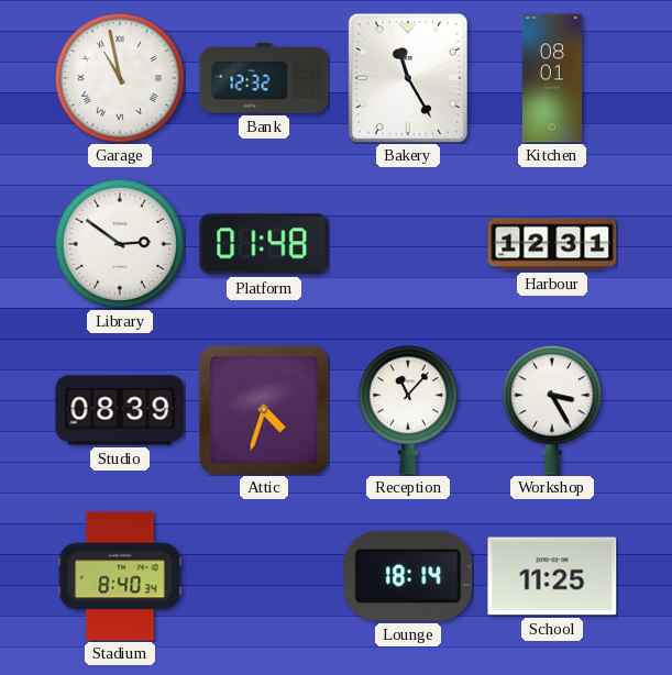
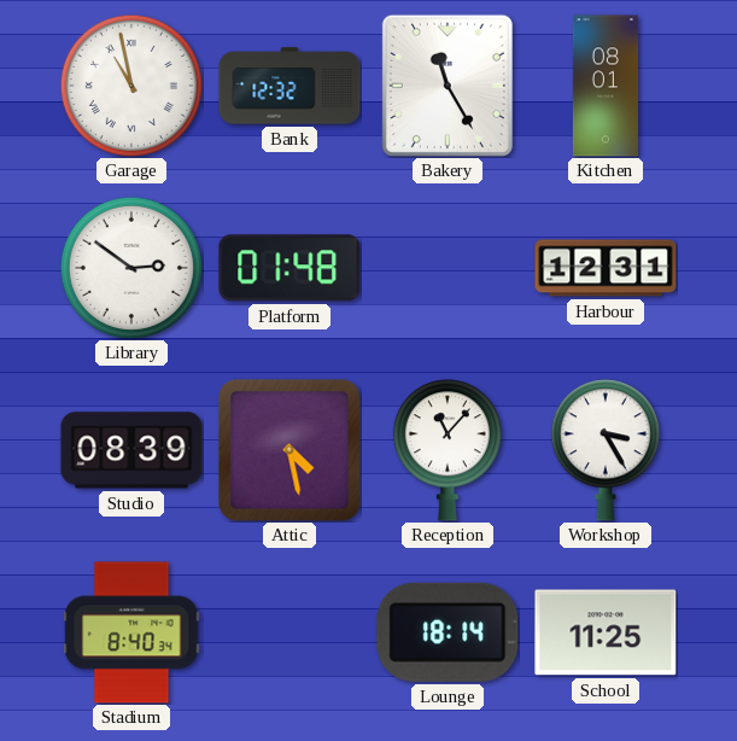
Attic: 4:33 -> 4:28
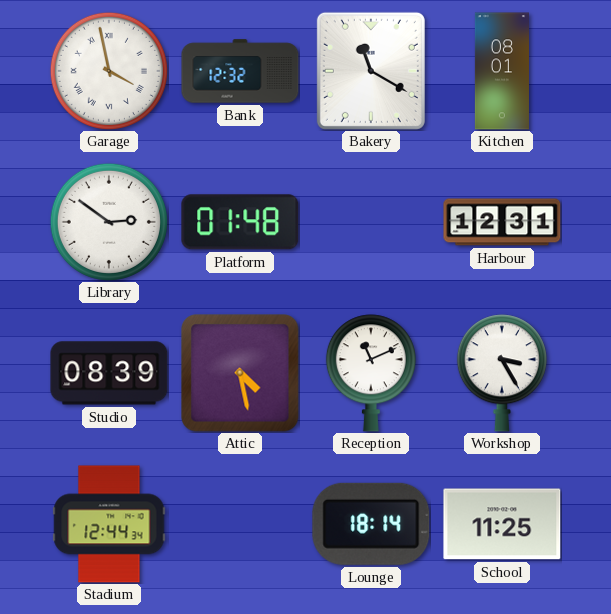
Garage: 10:58 -> 3:58
Bakery: 11:25 -> 11:20
Reception: 11:07 -> 11:11
Stadium: 8:40 -> 12:44
